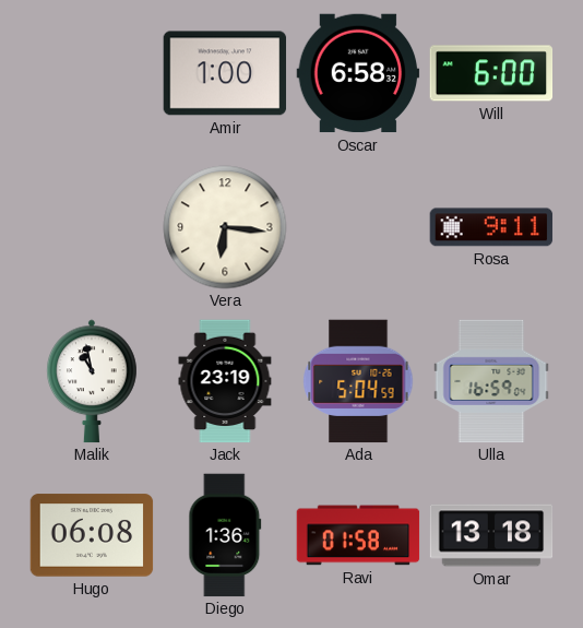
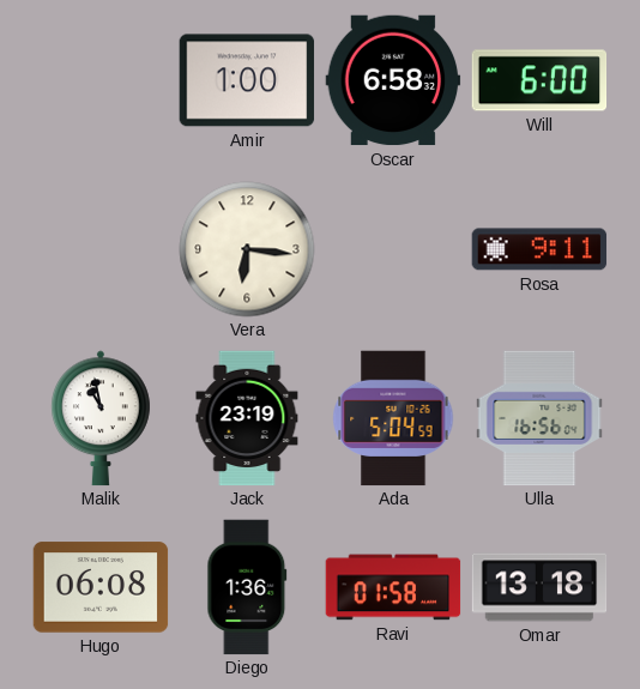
Ulla: 16:59 -> 16:56
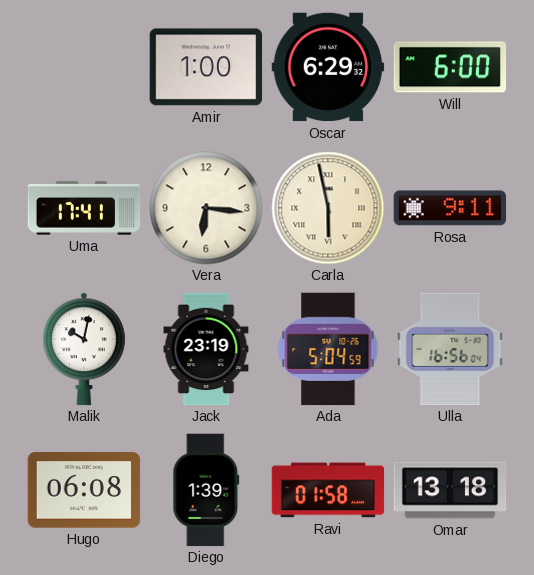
Oscar: 6:58 -> 6:29
Uma: none -> 17:41
Carla: none -> 5:58
Malik: 10:58 -> 10:02
Diego: 1:36 -> 1:39
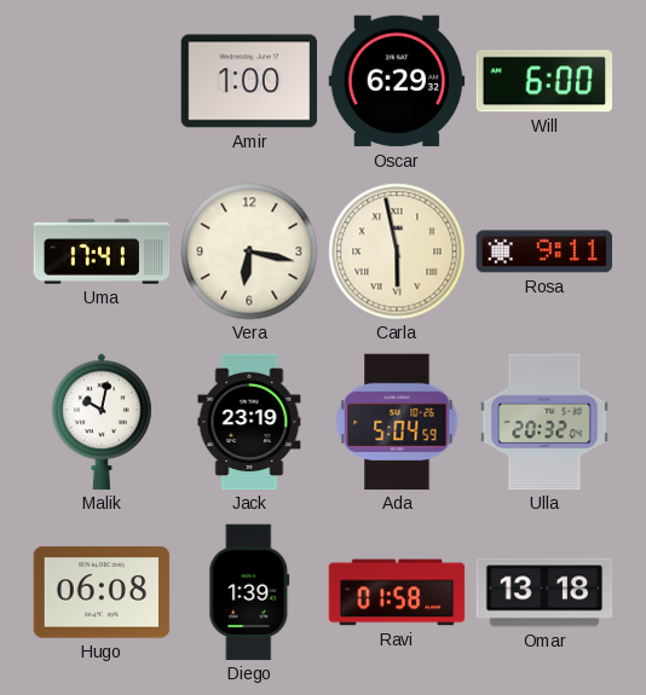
Vera: 6:16 -> 6:17
Ulla: 16:56 -> 20:32
